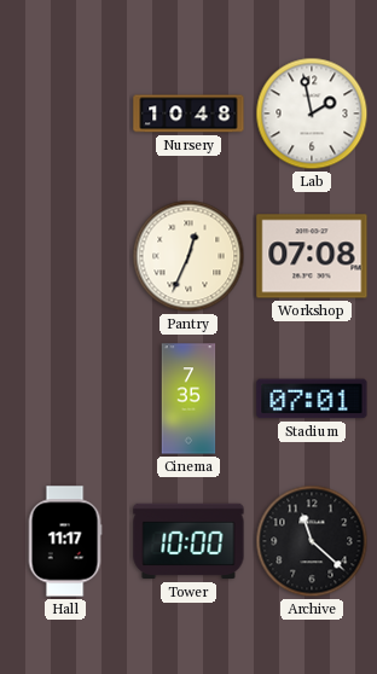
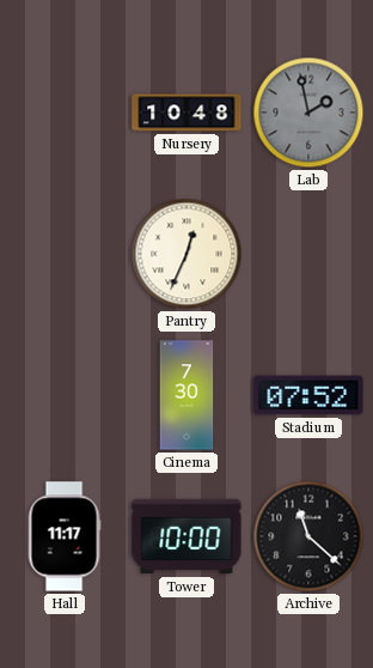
Lab dial: white -> grey
Workshop: 07:08 -> none
Cinema: 7:35 -> 7:30
Stadium: 07:01 -> 07:52
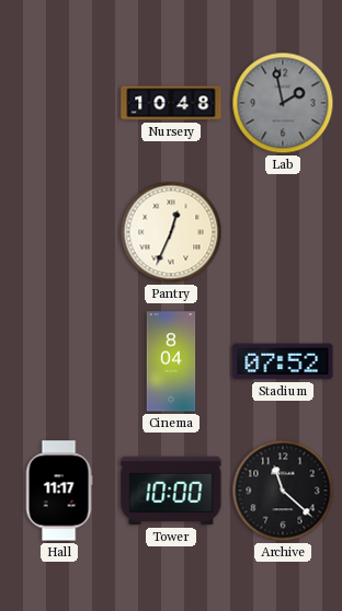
Cinema: 7:30 -> 8:04
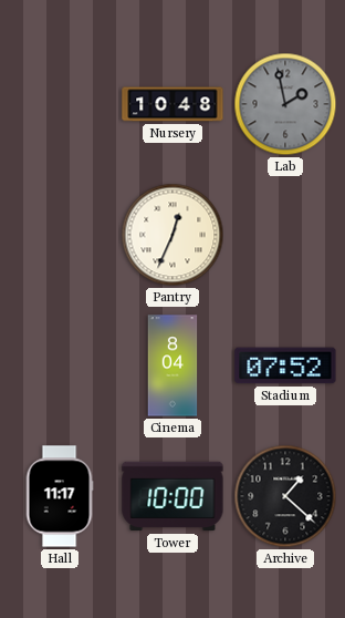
Archive: 11:22 -> 1:22
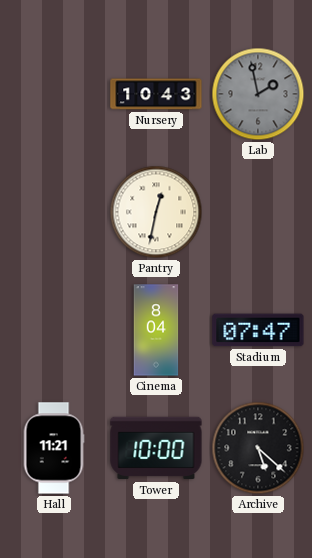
Nursery: 10:48 -> 10:43
Pantry: 12:34 -> 12:32
Stadium: 07:52 -> 07:47
Hall: 11:17 -> 11:21
Archive: 1:22 -> 5:22
